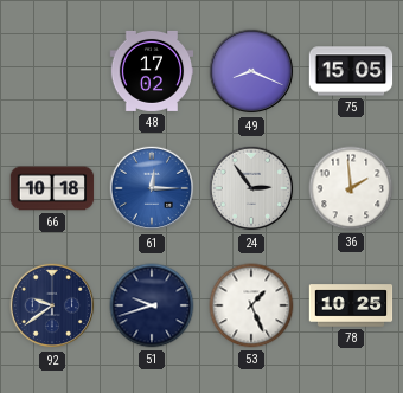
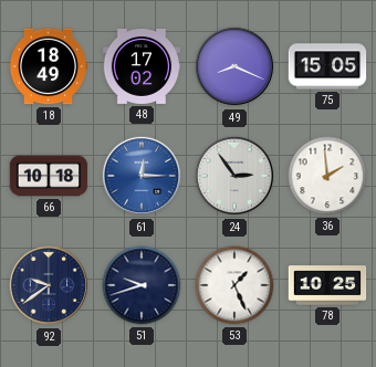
18: none -> 18:49
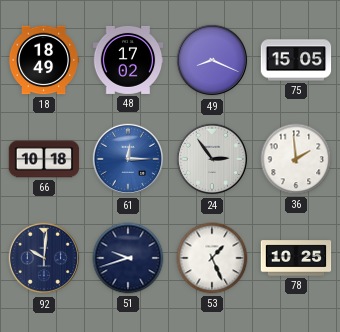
92: 9:39 -> 10:01
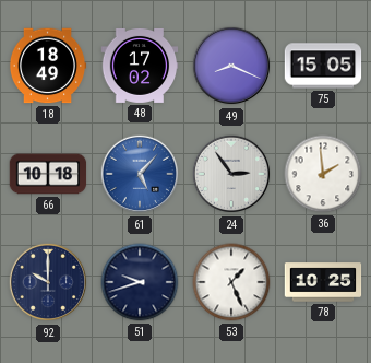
61: 12:15 -> 5:07
92: 10:01 -> 10:00
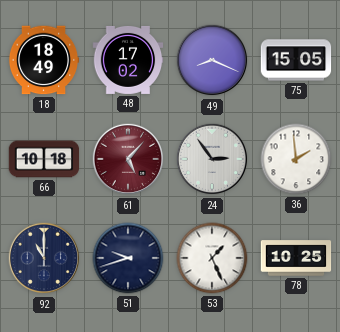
61 dial: blue -> burgundy
92: 10:00 -> 11:00
